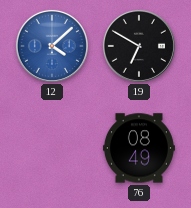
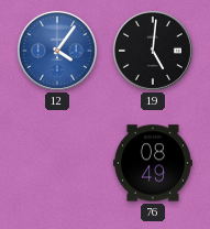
12: 4:08 -> 4:06
19: 6:50 -> 5:01
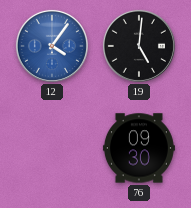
76: 08:49 -> 09:30
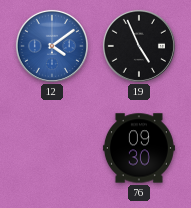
12: 4:06 -> 4:09
19: 5:01 -> 4:56
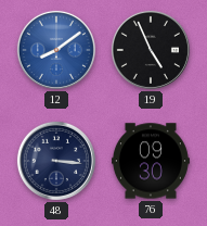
12: 4:09 -> 8:09
48: none -> 3:16
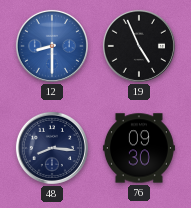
12: 8:09 -> 8:30
48: 3:16 -> 8:16
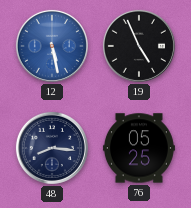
12: 8:30 -> 5:28
76: 09:30 -> 05:25
